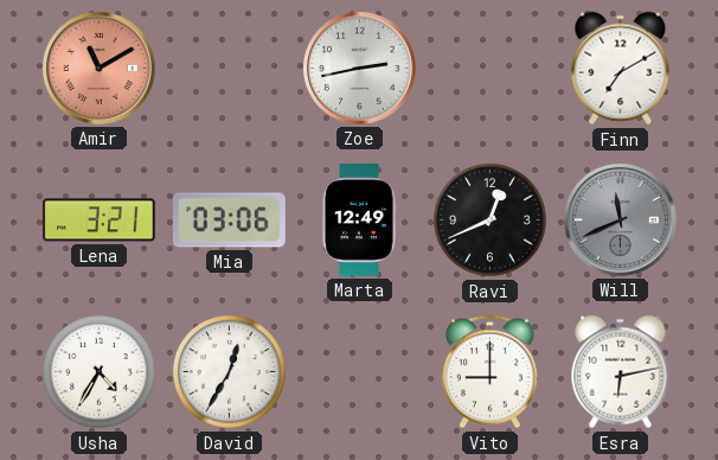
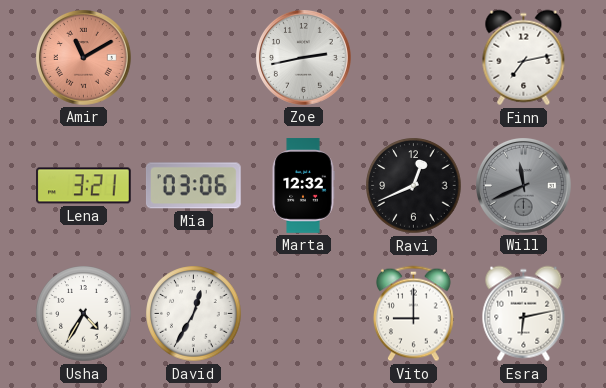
Finn: 7:10 -> 7:13
Marta: 12:49 -> 12:32
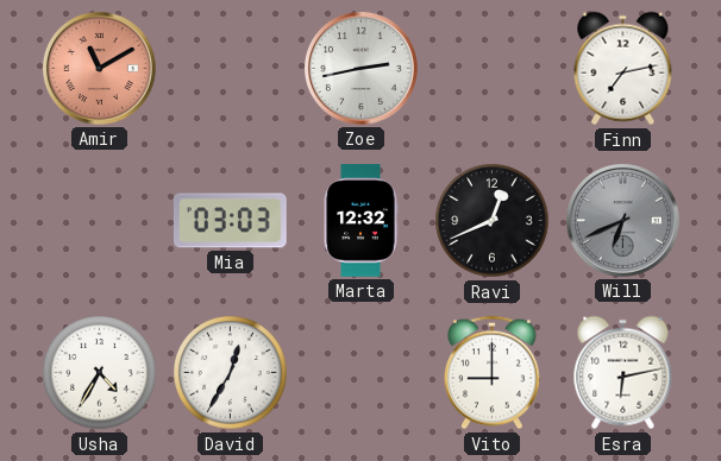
Lena: 3:21 -> none
Mia: 03:06 -> 03:03
Will: 11:41 -> 6:41
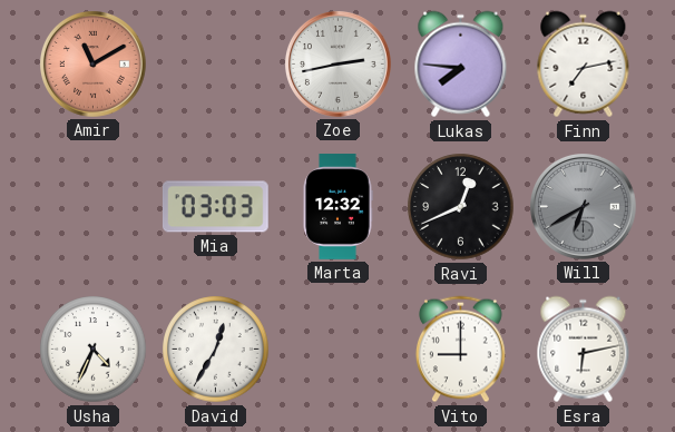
Lukas: none -> 7:46
Will: 6:41 -> 6:40
Usha: 4:35 -> 4:34
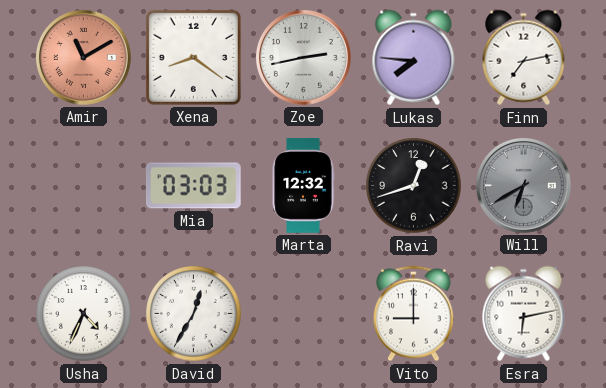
Xena: none -> 8:21
Ravi: 12:41 -> 12:42
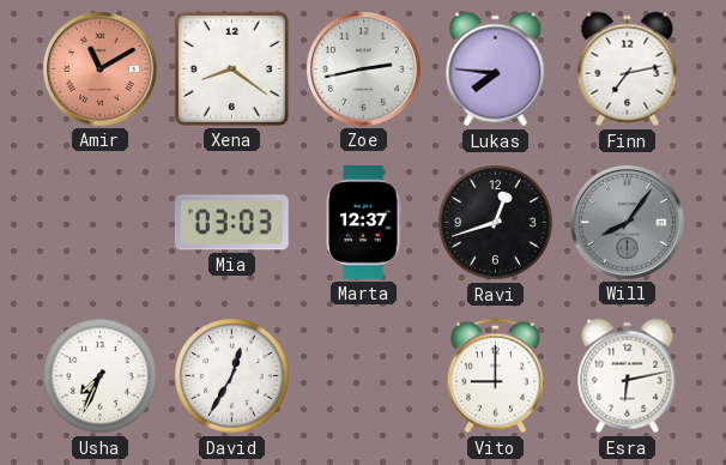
Marta: 12:32 -> 12:37
Will: 6:40 -> 8:06
Usha: 4:34 -> 7:34
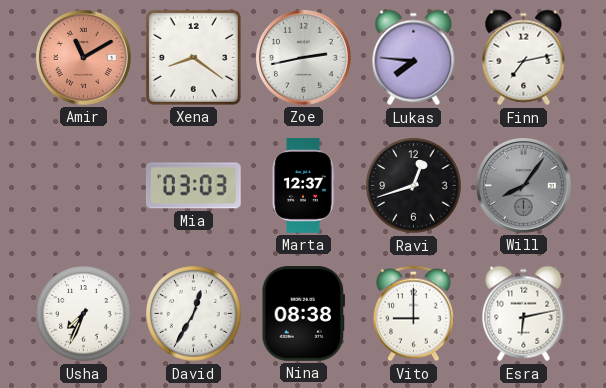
Nina: none -> 08:38
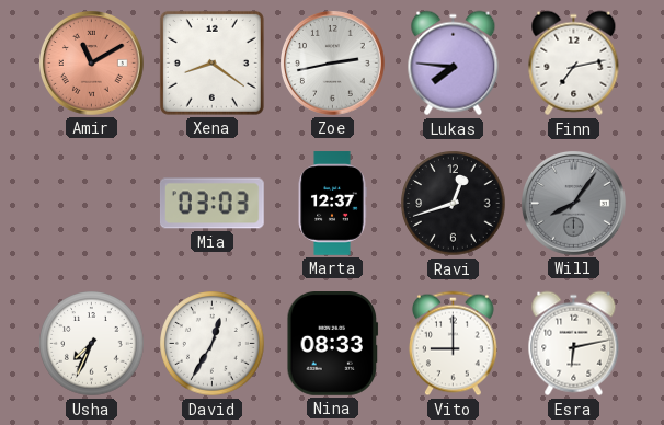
Nina: 08:38 -> 08:33
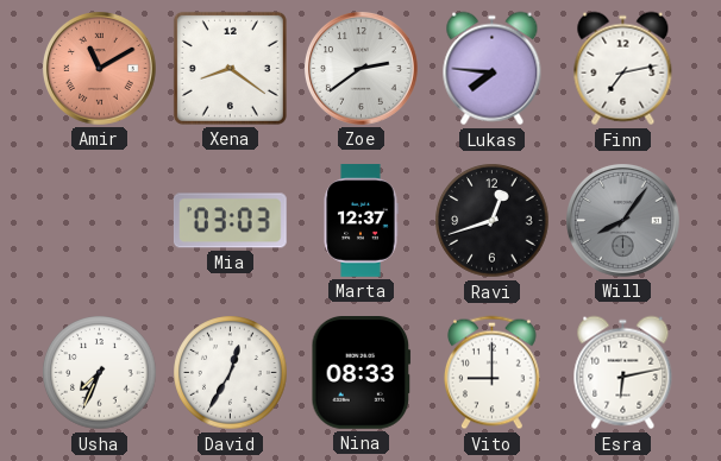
Zoe: 2:43 -> 2:39
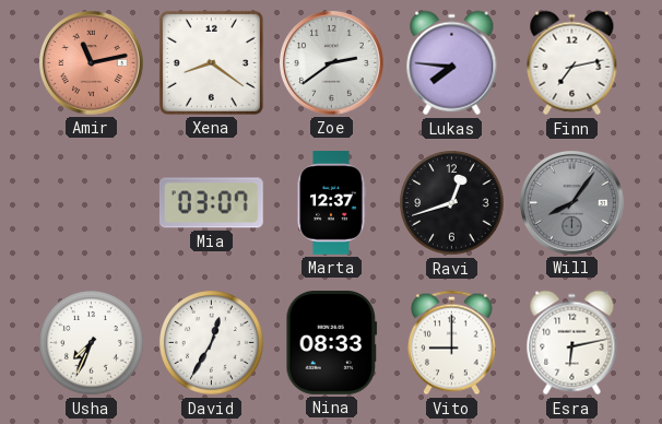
Amir: 11:10 -> 11:13
Mia: 03:03 -> 03:07
